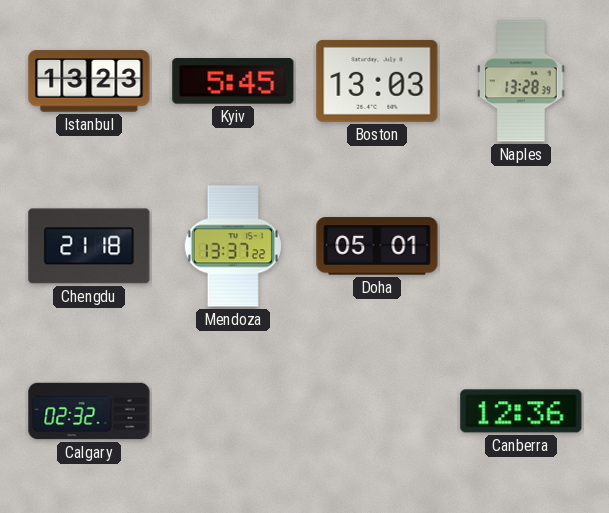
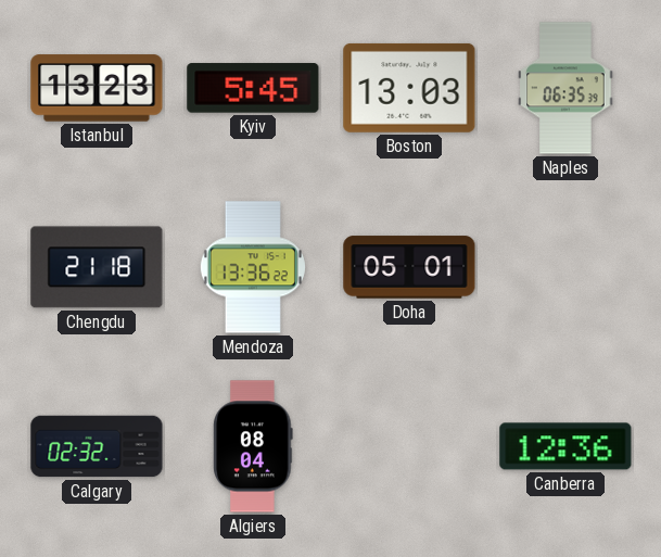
Naples: 13:28 -> 06:35
Mendoza: 13:37 -> 13:36
Algiers: none -> 08:04
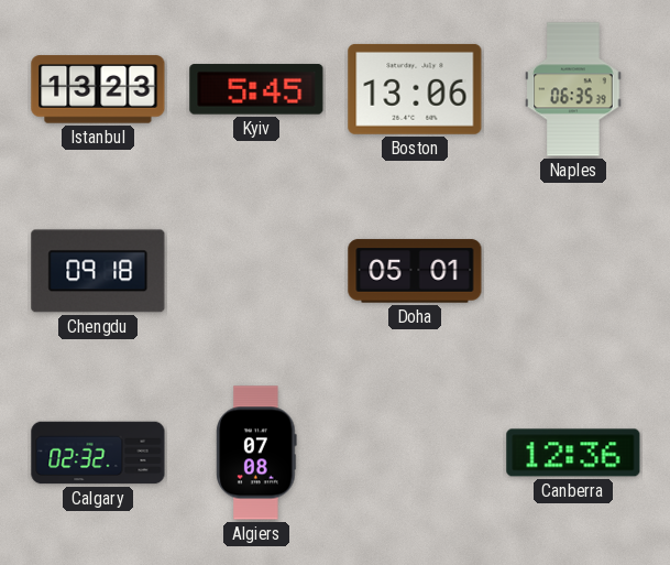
Boston: 13:03 -> 13:06
Chengdu: 21:18 -> 09:18
Mendoza: 13:36 -> none
Algiers: 08:04 -> 07:08
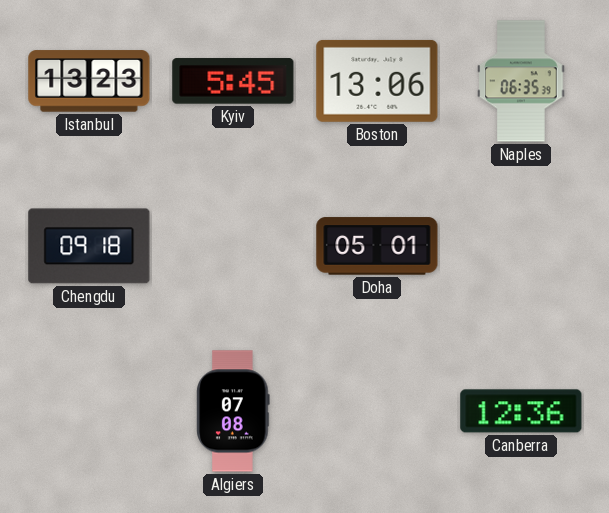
Calgary: 02:32 -> none
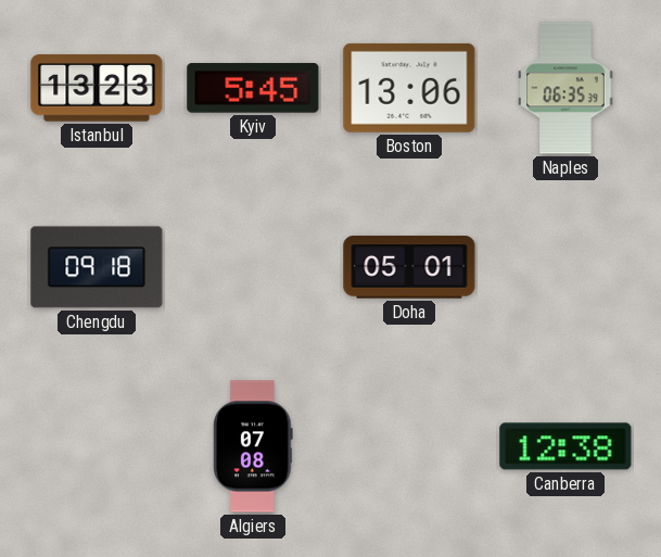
Canberra: 12:36 -> 12:38
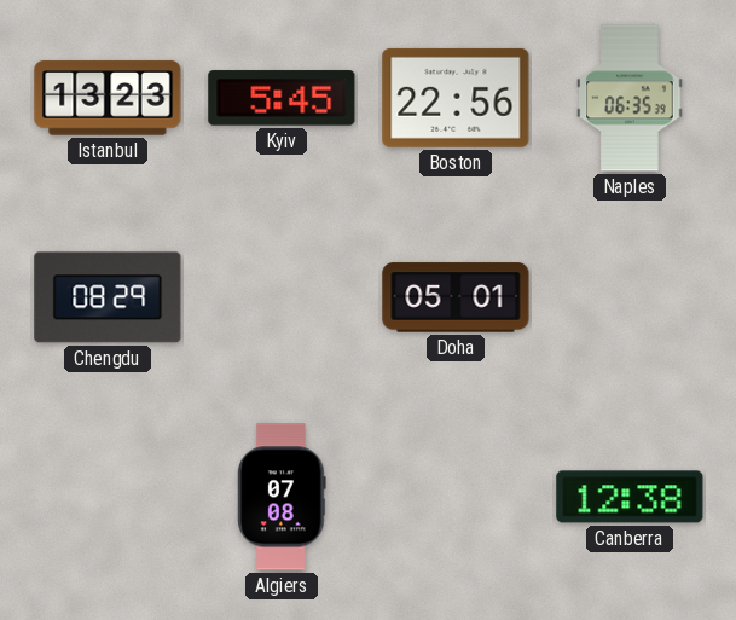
Boston: 13:06 -> 22:56
Chengdu: 09:18 -> 08:29
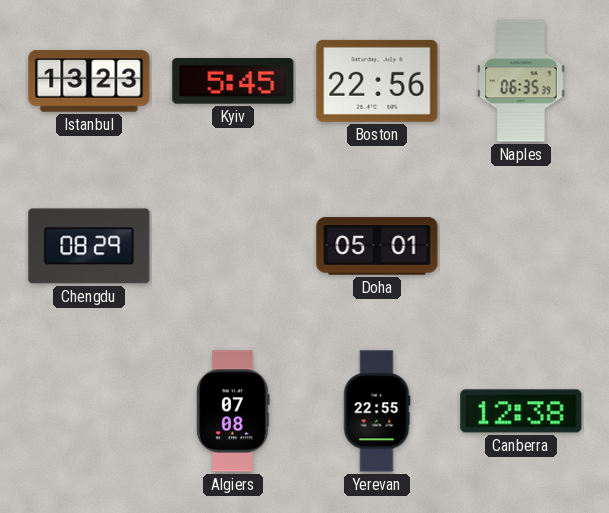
Yerevan: none -> 22:55
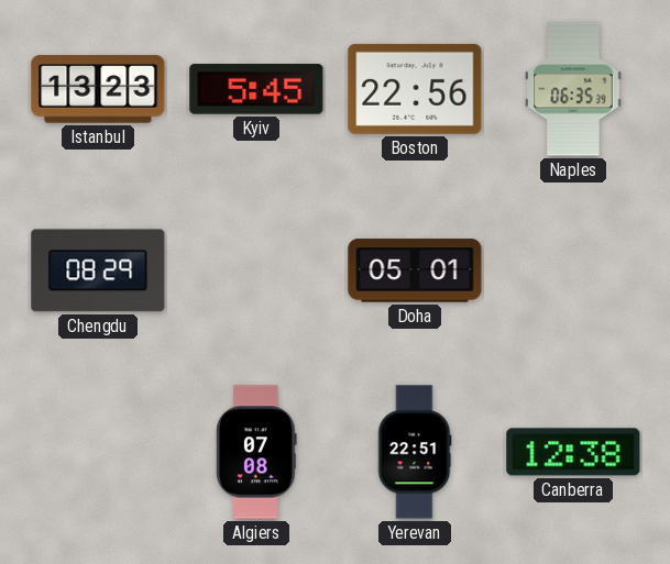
Yerevan: 22:55 -> 22:51
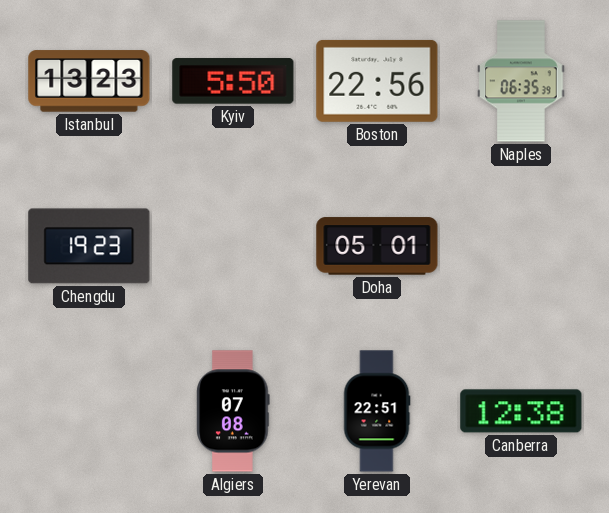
Kyiv: 5:45 -> 5:50
Chengdu: 08:29 -> 19:23
